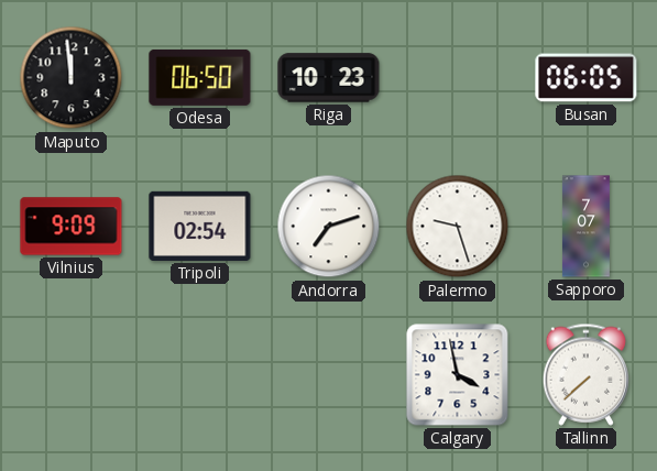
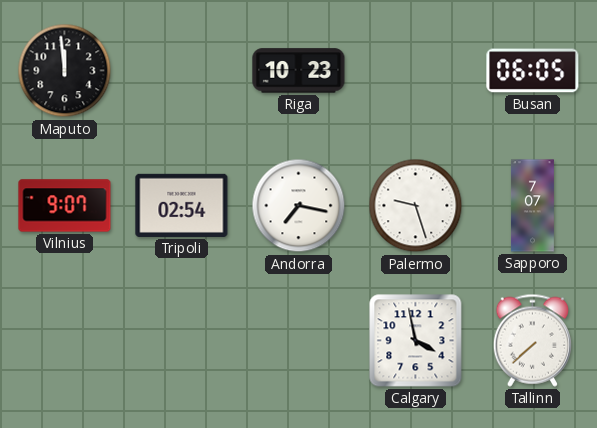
Odesa: 06:50 -> none
Vilnius: 9:09 -> 9:07
Andorra: 7:12 -> 7:17
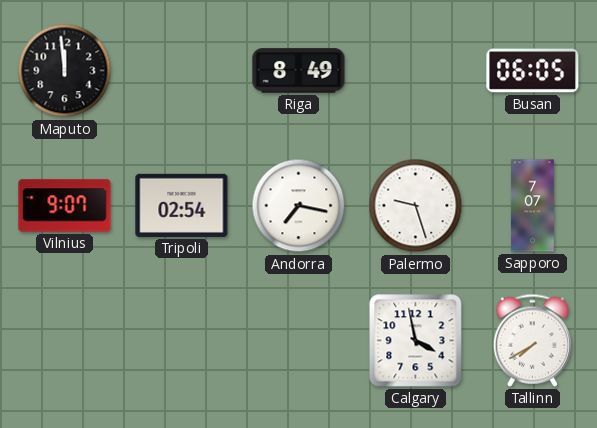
Riga: 10:23 -> 8:49
Tallinn: 7:38 -> 7:40
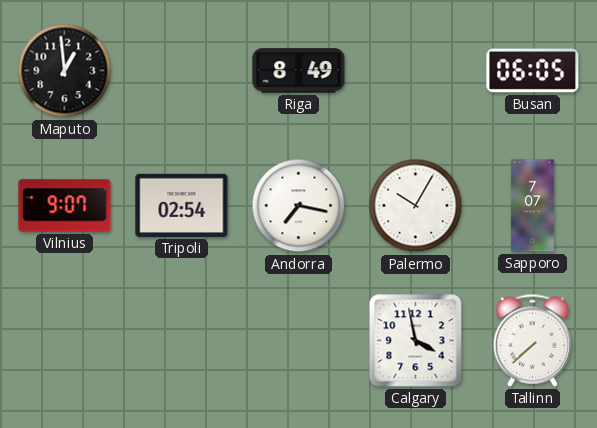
Maputo: 11:59 -> 12:59
Palermo: 9:27 -> 10:05
Tallinn: 7:40 -> 7:38
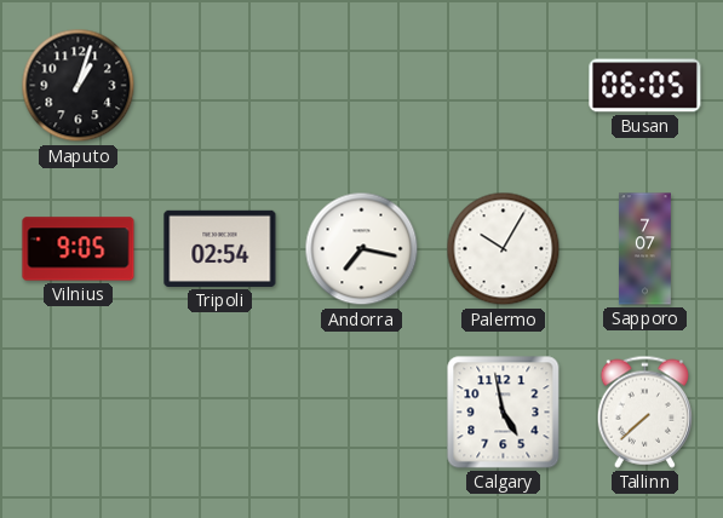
Maputo: 12:59 -> 1:03
Riga: 8:49 -> none
Vilnius: 9:07 -> 9:05
Calgary: 3:58 -> 4:58
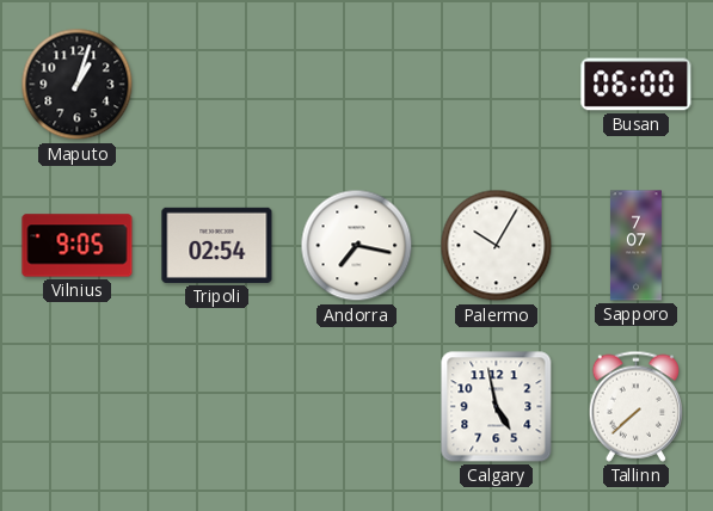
Busan: 06:05 -> 06:00
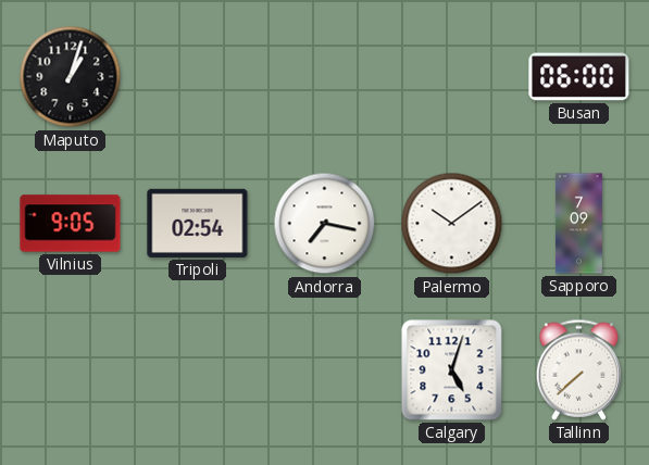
Palermo: 10:05 -> 10:09
Sapporo: 7:07 -> 7:09
Calgary: 4:58 -> 5:03
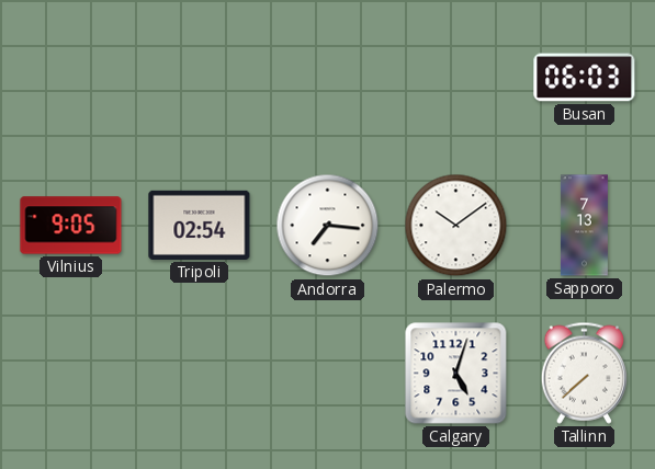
Maputo: 1:03 -> none
Busan: 06:00 -> 06:03
Andorra: 7:17 -> 7:16
Sapporo: 7:09 -> 7:13
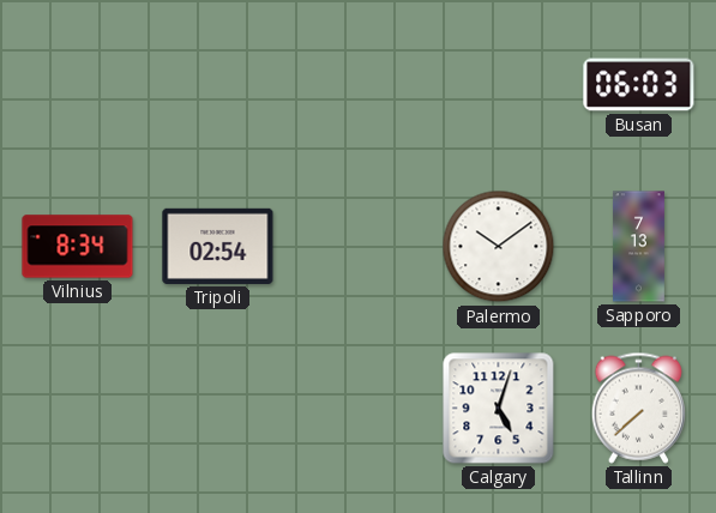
Vilnius: 9:05 -> 8:34
Andorra: 7:16 -> none
